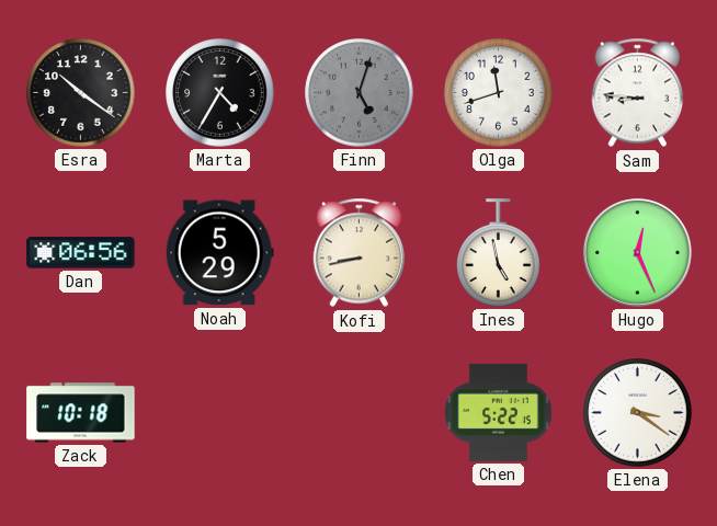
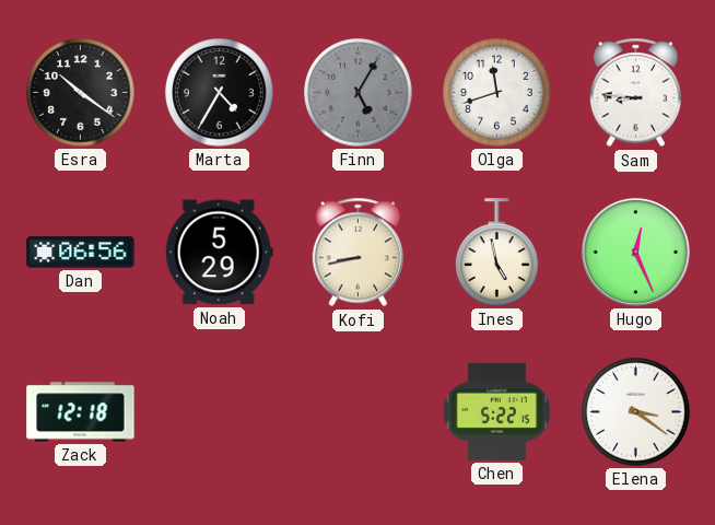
Finn: 5:03 -> 5:05
Zack: 10:18 -> 12:18
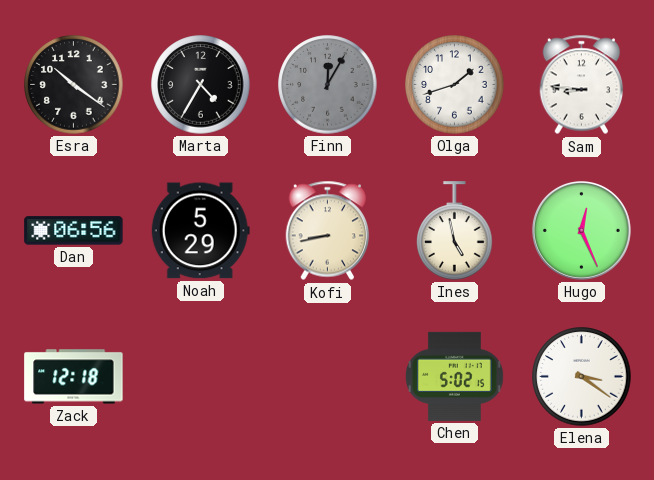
Finn: 5:05 -> 12:05
Olga: 11:42 -> 1:42
Chen: 5:22 -> 5:02
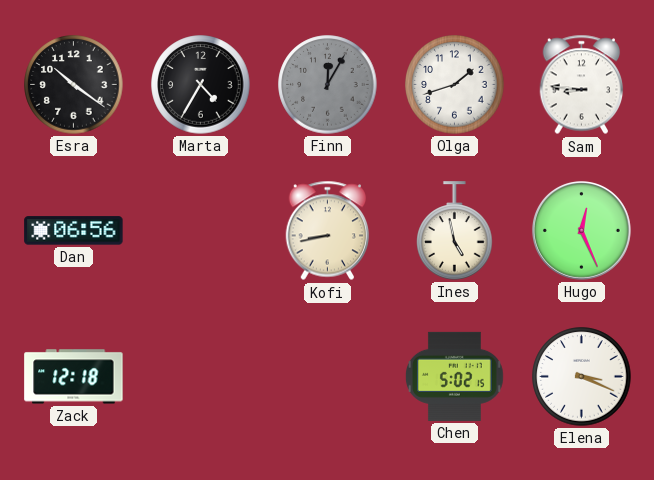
Noah: 5:29 -> none
Elena: 3:21 -> 3:19
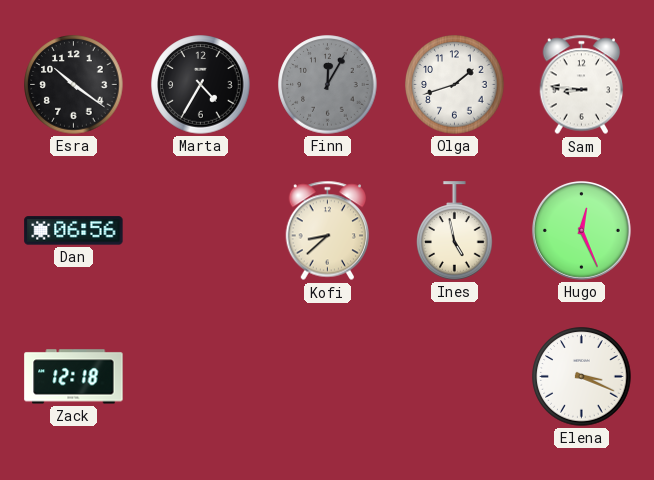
Kofi: 8:43 -> 8:38
Chen: 5:02 -> none
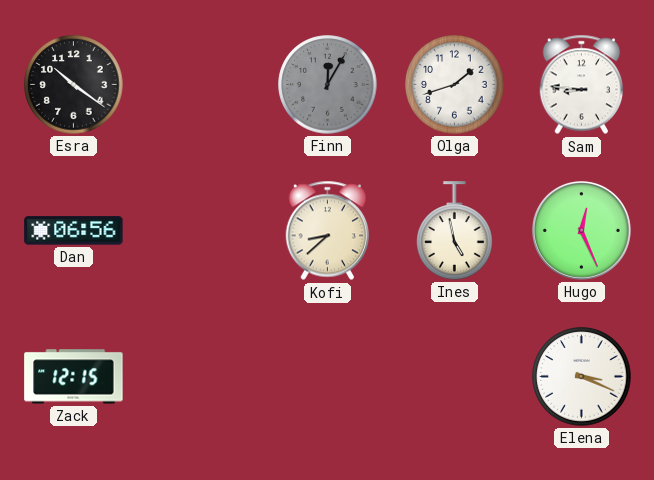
Marta: 4:35 -> none
Zack: 12:18 -> 12:15
